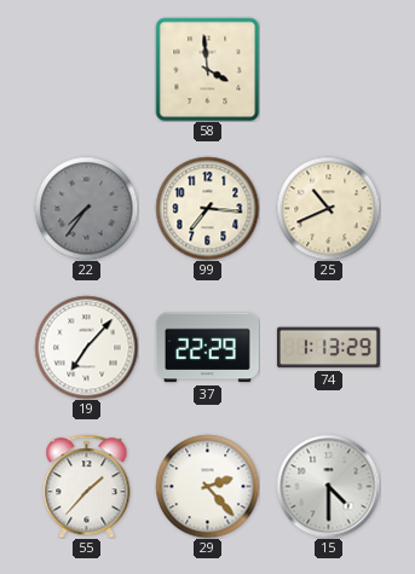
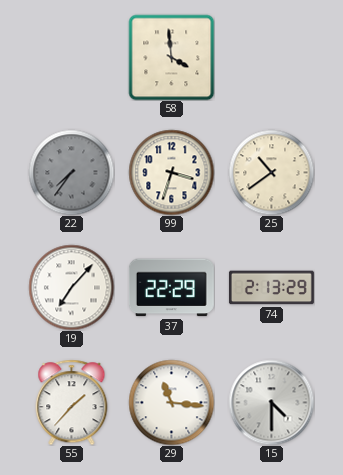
99: 7:16 -> 3:33
25: 10:41 -> 10:39
74: 1:13 -> 2:13
29: 2:23 -> 11:16
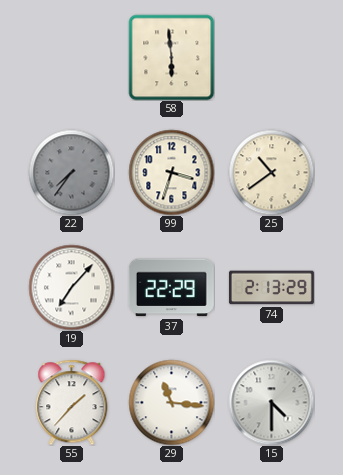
58: 3:59 -> 5:59
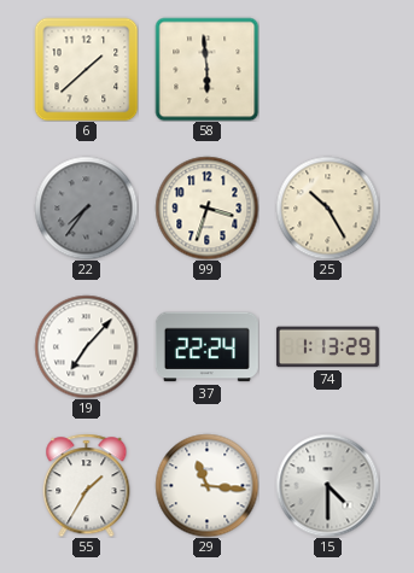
6: none -> 1:38
25: 10:39 -> 10:25
37: 22:29 -> 22:24
74: 2:13 -> 1:13
55: 1:37 -> 1:35
